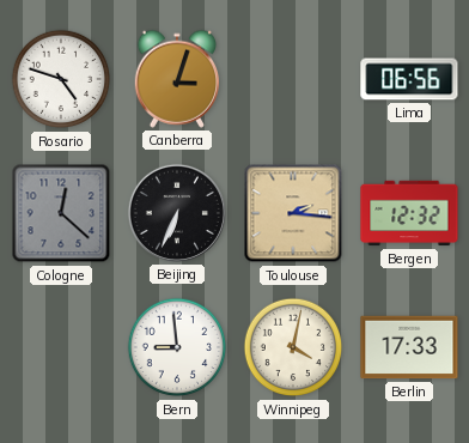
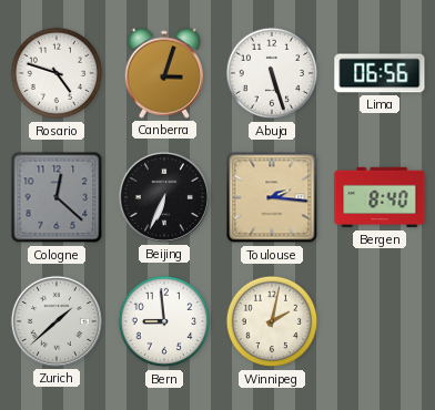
Abuja: none -> 5:27
Bergen: 12:32 -> 8:40
Zurich: none -> 1:38
Winnipeg: 4:02 -> 2:02
Berlin: 17:33 -> none
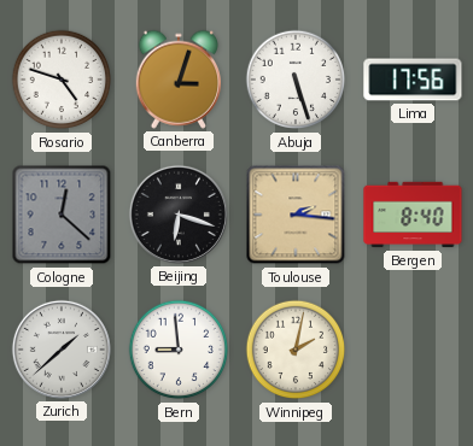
Lima: 06:56 -> 17:56
Beijing: 6:34 -> 6:18
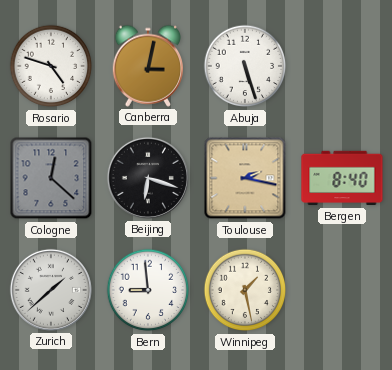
Canberra: 3:03 -> 3:02
Lima: 17:56 -> none
Toulouse: 2:16 -> 2:17
Winnipeg: 2:02 -> 1:28
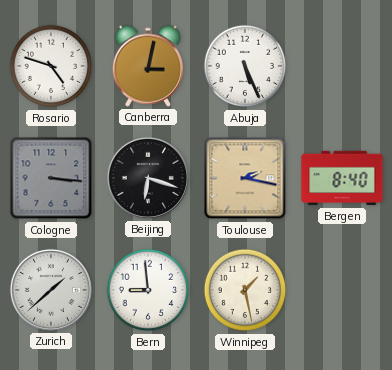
Abuja: 5:27 -> 5:26
Cologne: 12:22 -> 3:16
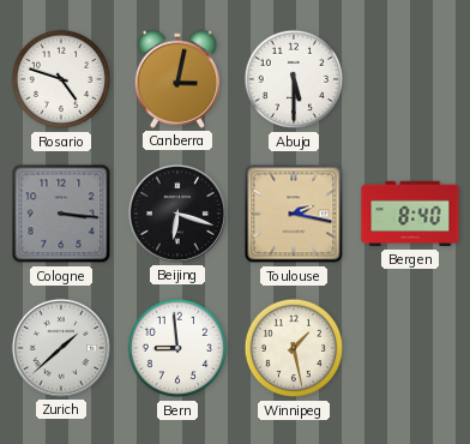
Abuja: 5:26 -> 5:30
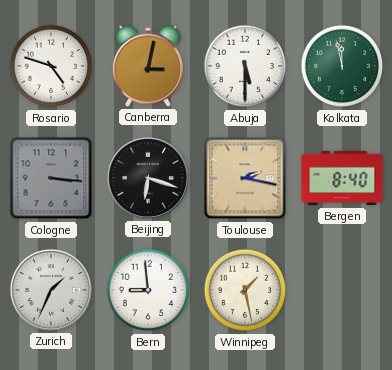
Kolkata: none -> 11:58
Zurich: 1:38 -> 1:34
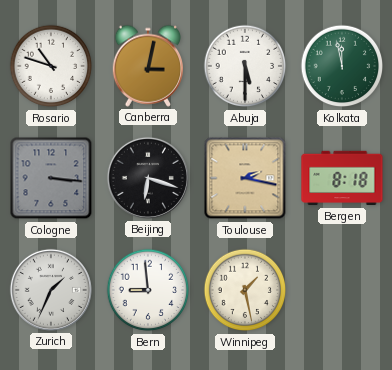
Rosario: 4:48 -> 10:48
Bergen: 8:40 -> 8:18
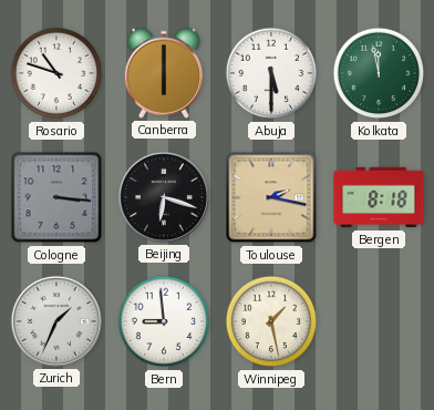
Canberra: 3:02 -> 6:00
